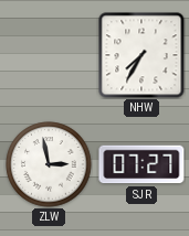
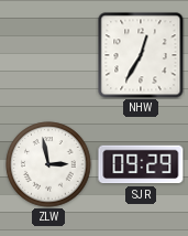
NHW: 7:35 -> 12:35
SJR: 07:27 -> 09:29
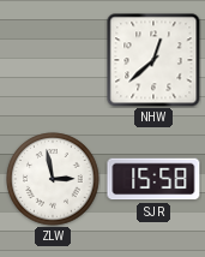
NHW: 12:35 -> 12:38
SJR: 09:29 -> 15:58
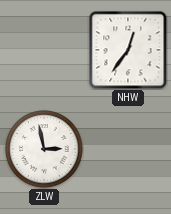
NHW: 12:38 -> 12:36
SJR: 15:58 -> none
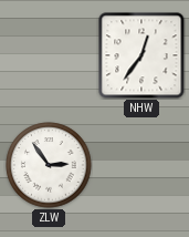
ZLW: 2:58 -> 2:54
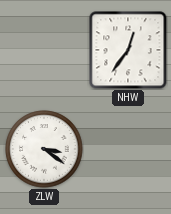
ZLW: 2:54 -> 3:21
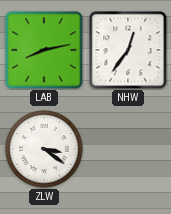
LAB: none -> 8:13
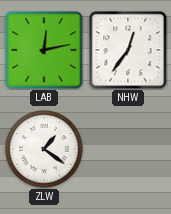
LAB: 8:13 -> 12:13
ZLW: 3:21 -> 1:21
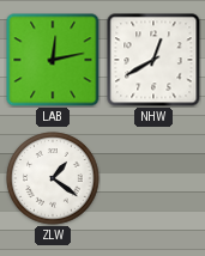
NHW: 12:36 -> 12:40
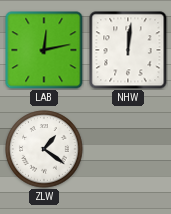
NHW: 12:40 -> 12:01
